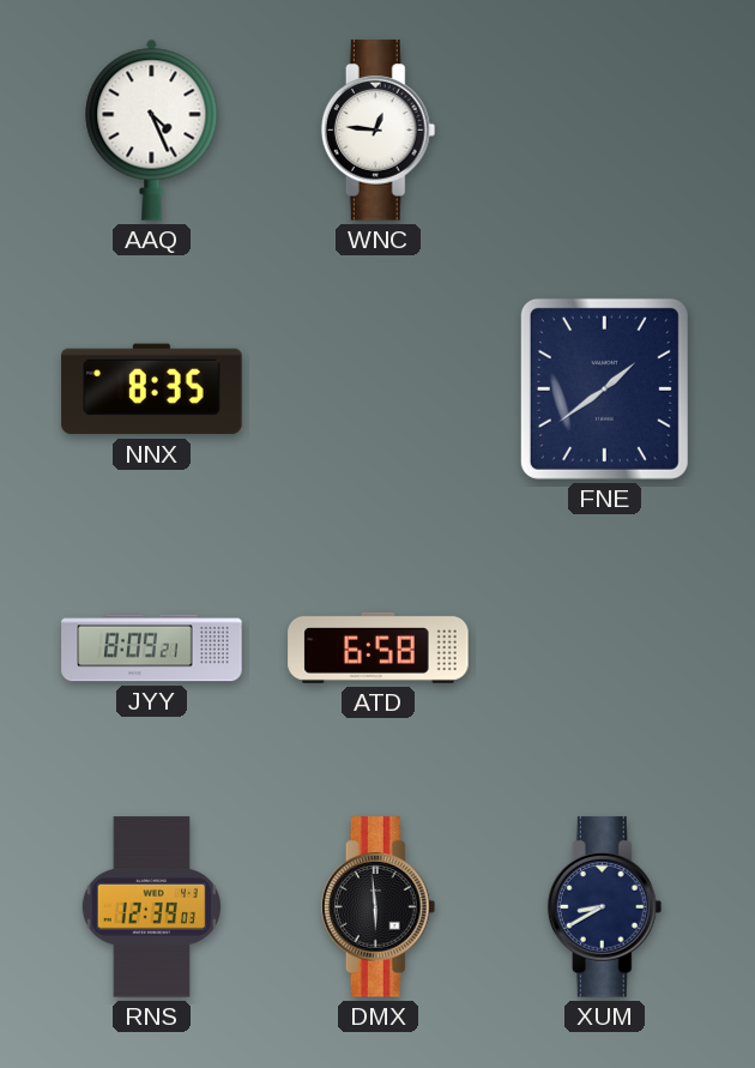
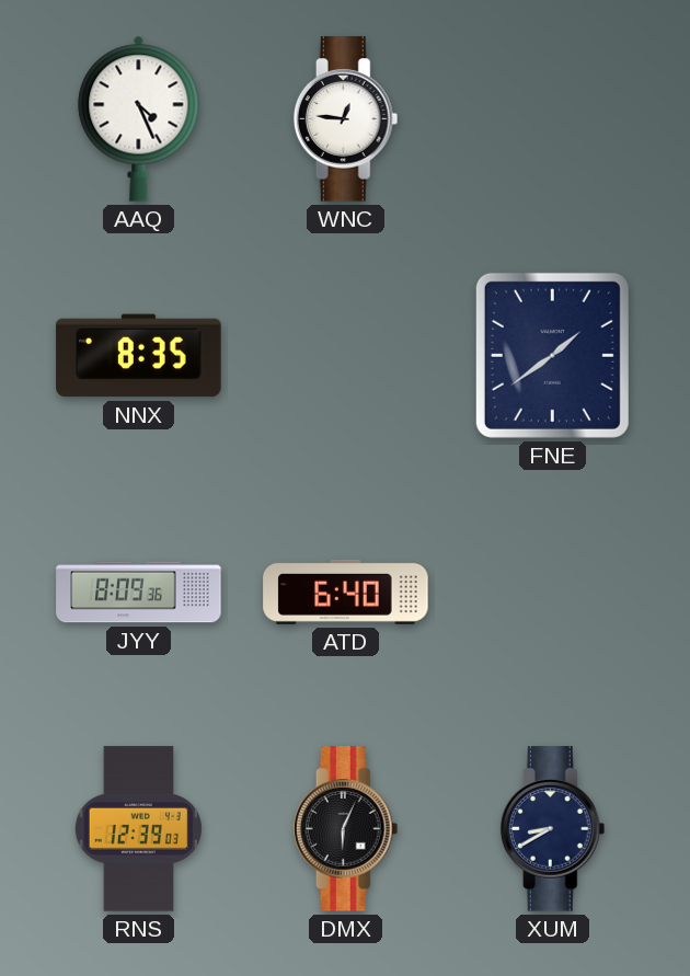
JYY: 8:09:21 -> 8:09:36
ATD: 6:58 -> 6:40
DMX: 5:59 -> 6:04
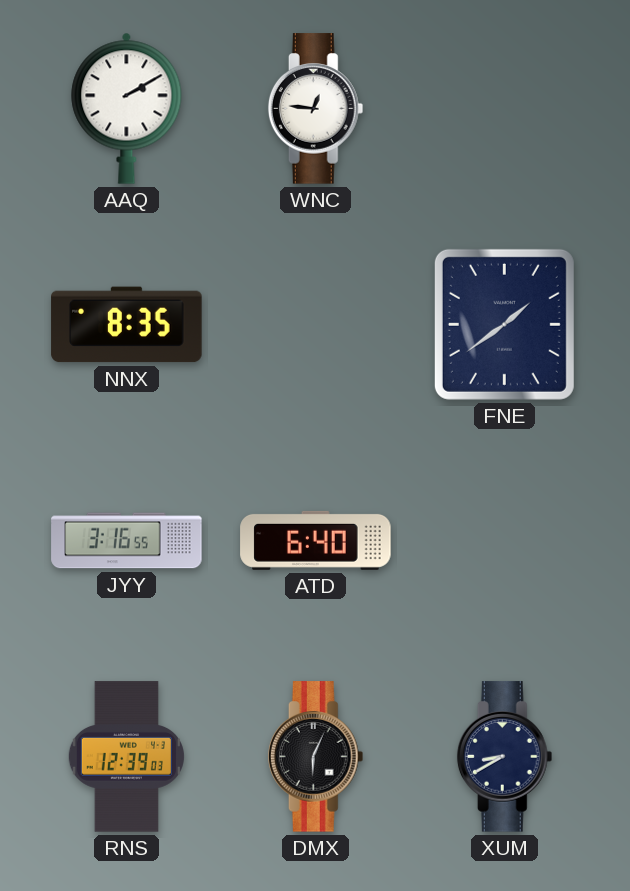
AAQ: 4:26 -> 2:10
JYY: 8:09 -> 3:16
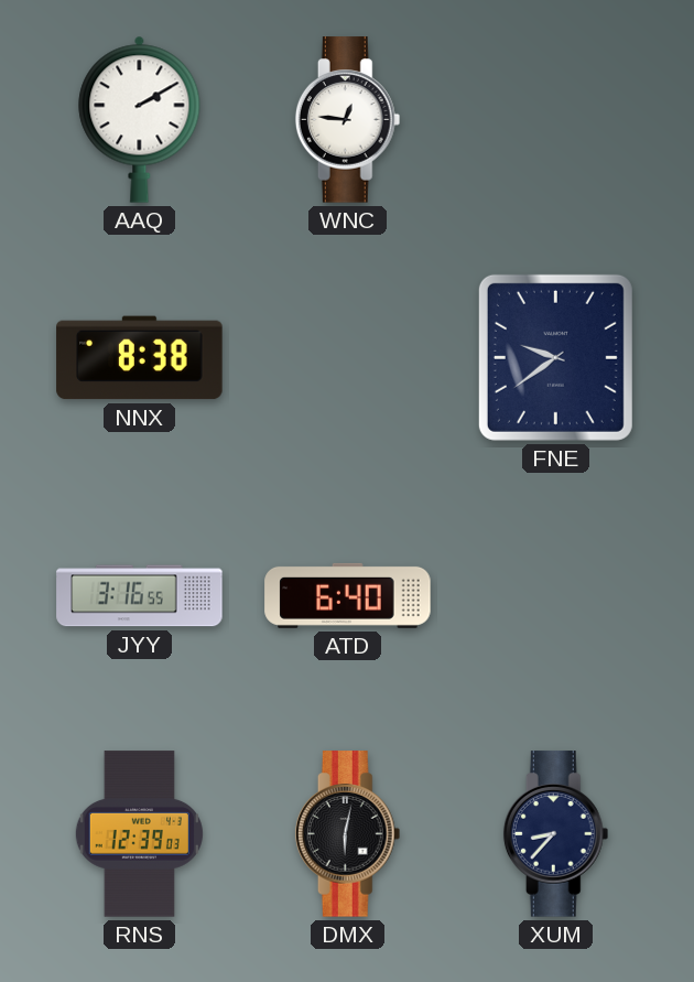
NNX: 8:35 -> 8:38
FNE: 1:39 -> 9:39
DMX: 6:04 -> 6:02
XUM: 8:40 -> 8:37
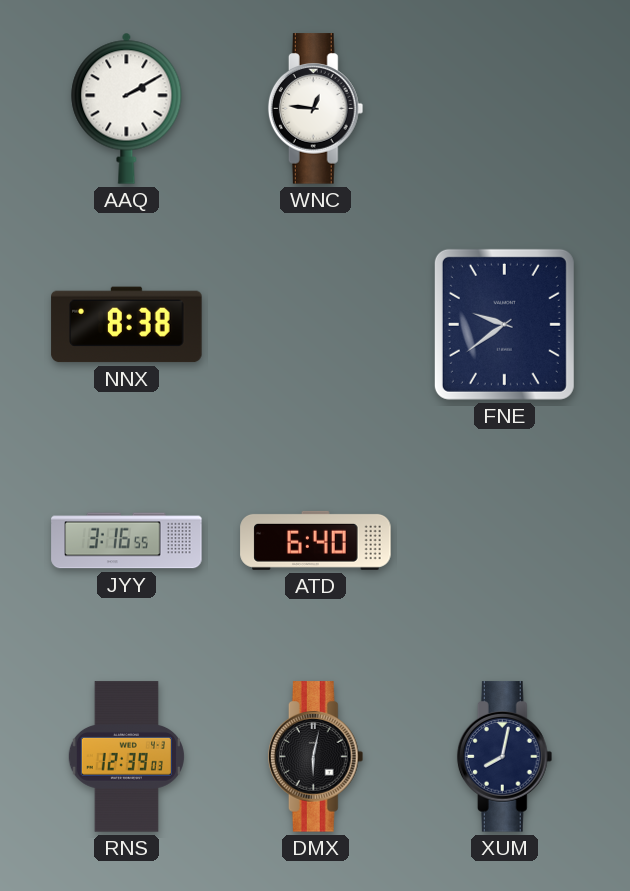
XUM: 8:37 -> 8:02
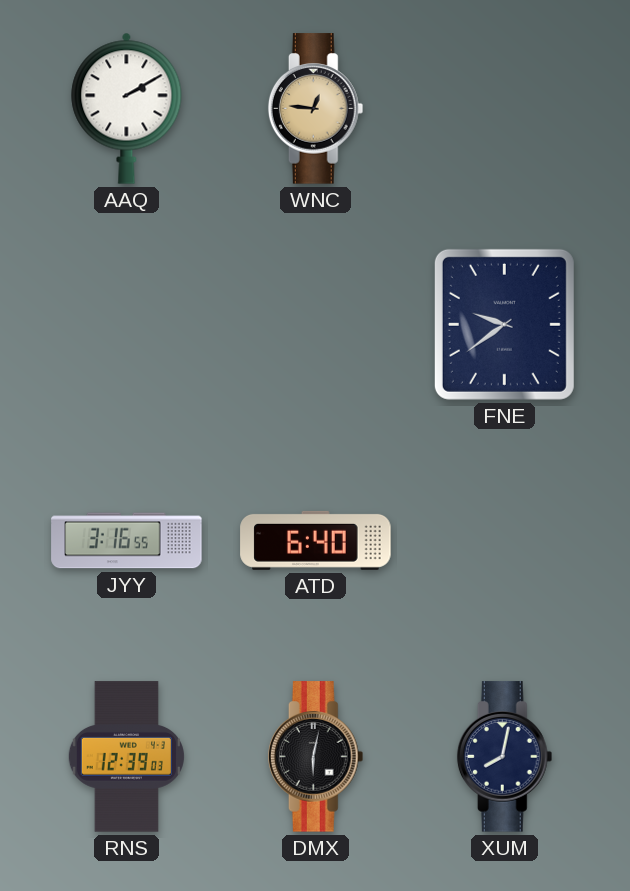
WNC dial: white -> champagne
NNX: 8:38 -> none
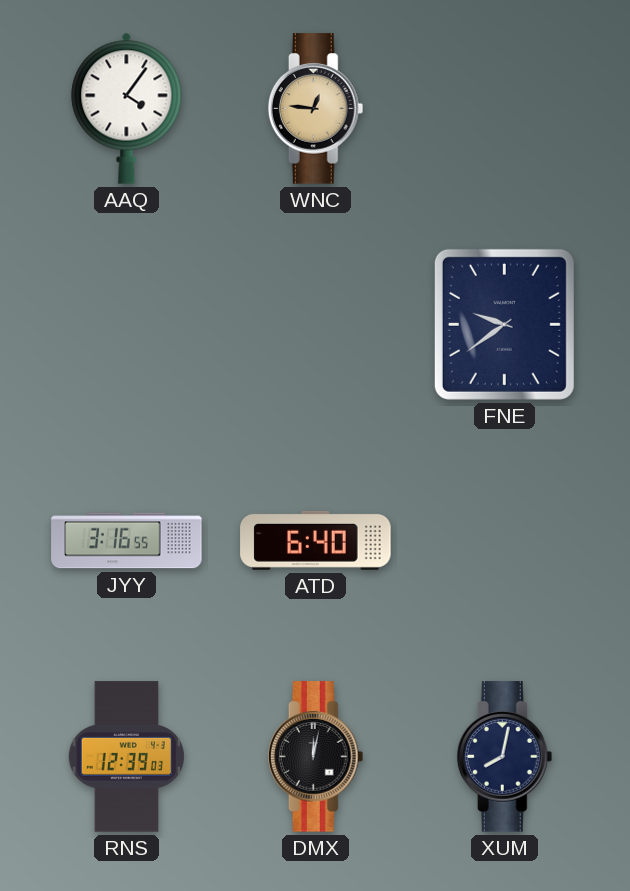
AAQ: 2:10 -> 4:06
DMX: 6:02 -> 12:02
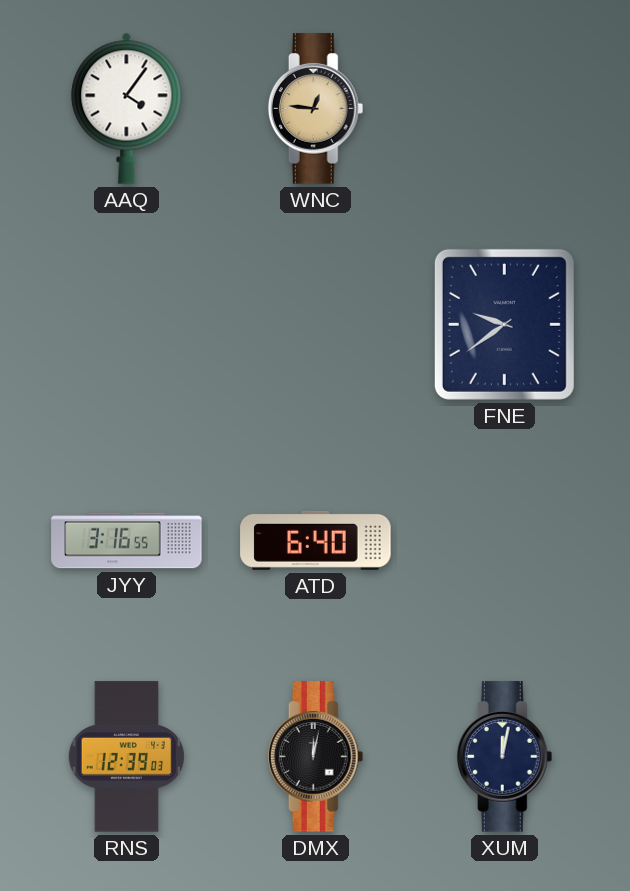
XUM: 8:02 -> 12:02
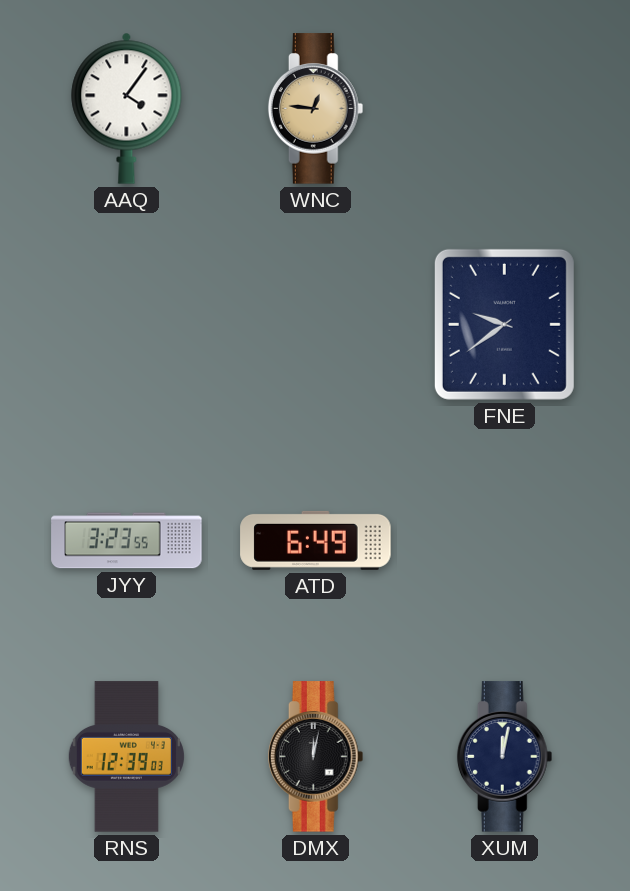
JYY: 3:16 -> 3:23
ATD: 6:40 -> 6:49
